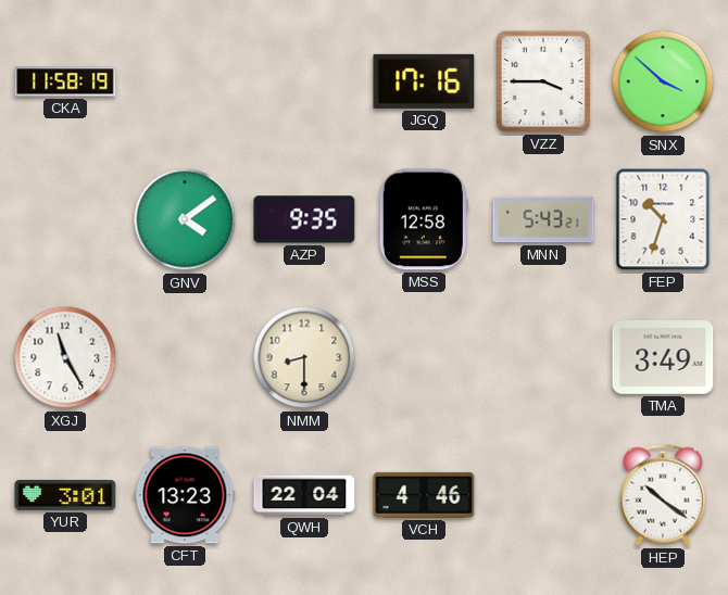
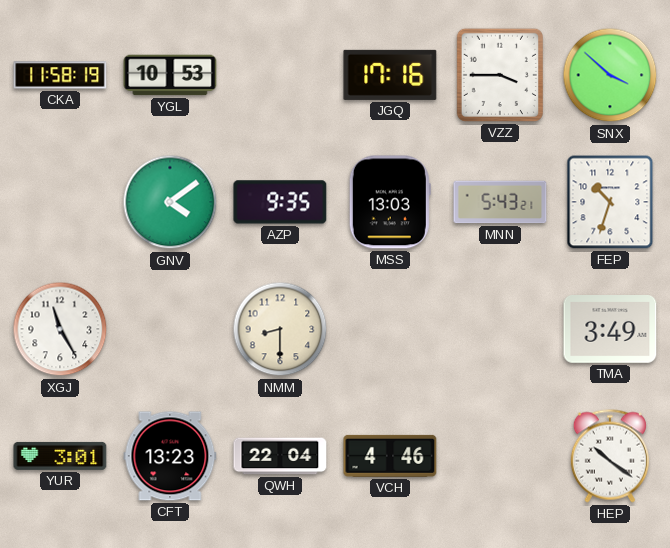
YGL: none -> 10:53
MSS: 12:58 -> 13:03
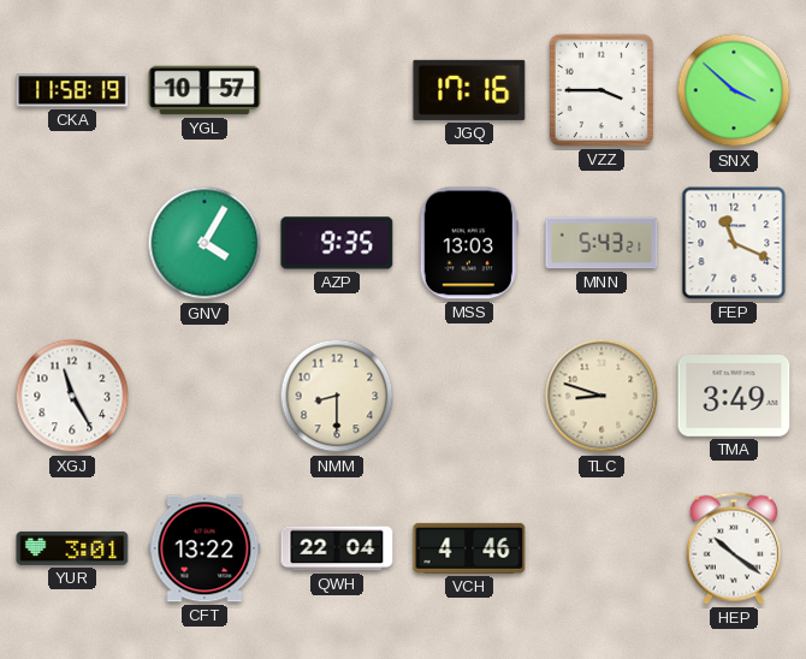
YGL: 10:53 -> 10:57
GNV: 4:09 -> 4:05
FEP: 10:33 -> 11:19
TLC: none -> 8:48
CFT: 13:23 -> 13:22
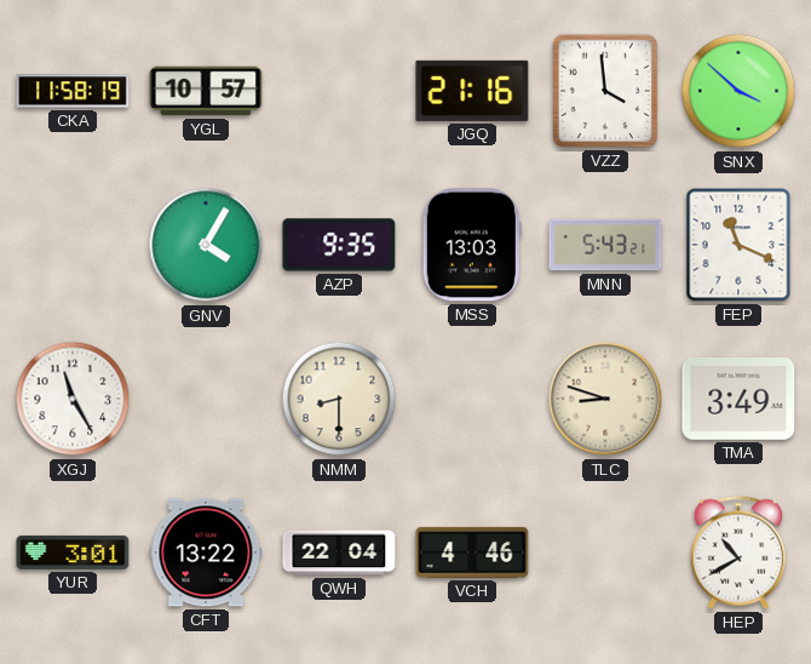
JGQ: 17:16 -> 21:16
VZZ: 3:45 -> 3:59
HEP: 10:21 -> 10:40
